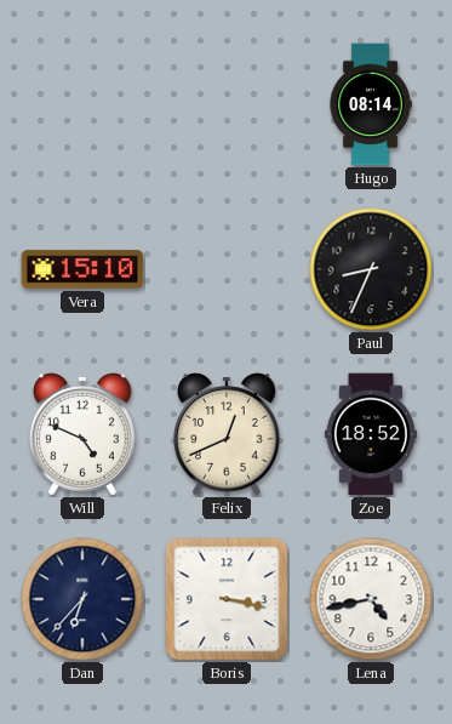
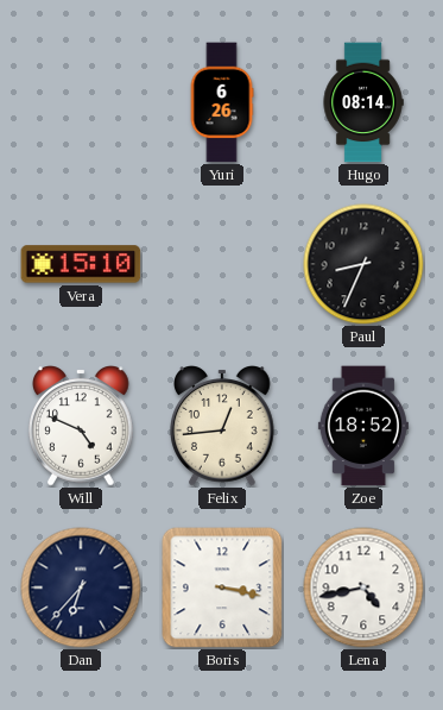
Yuri: none -> 6:26
Felix: 12:41 -> 12:44
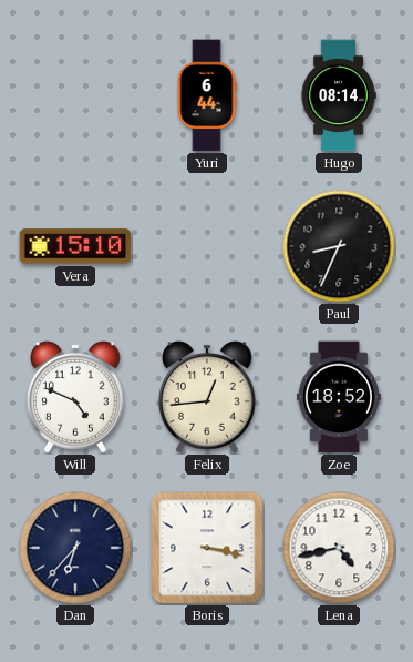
Yuri: 6:26 -> 6:44
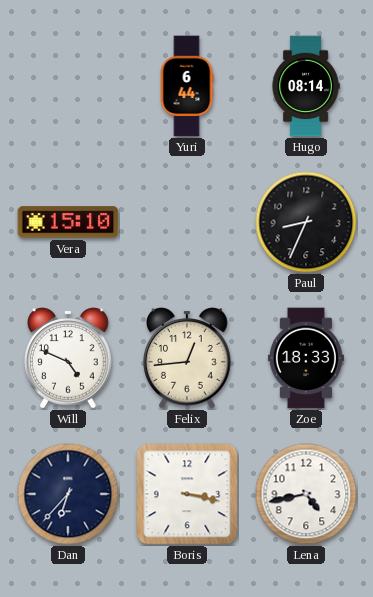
Zoe: 18:52 -> 18:33
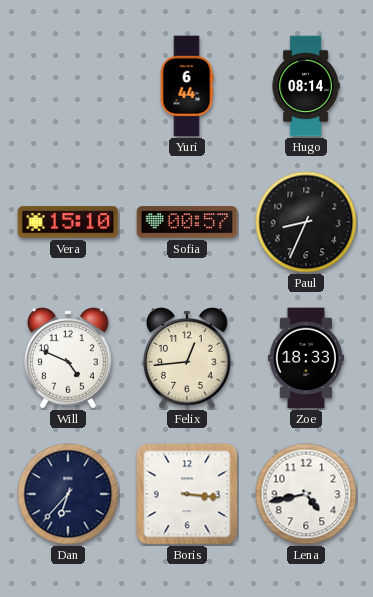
Sofia: none -> 00:57
Boris: 3:17 -> 3:16
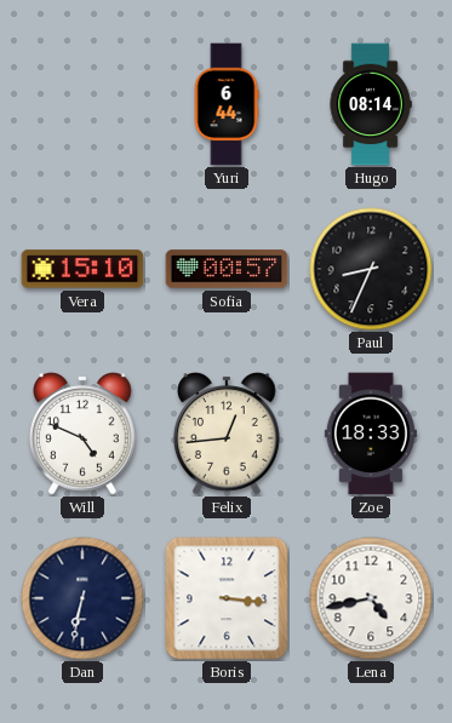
Dan: 6:37 -> 6:32
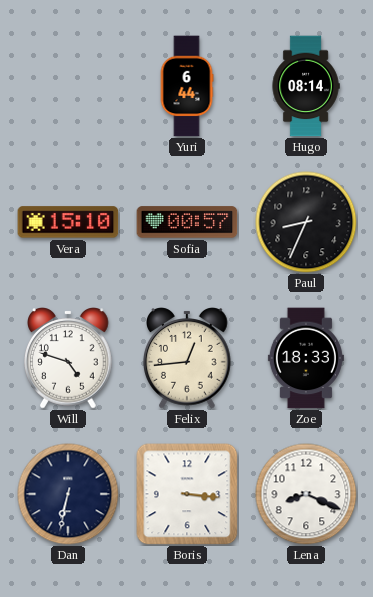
Will: 4:49 -> 4:48
Lena: 4:43 -> 8:19
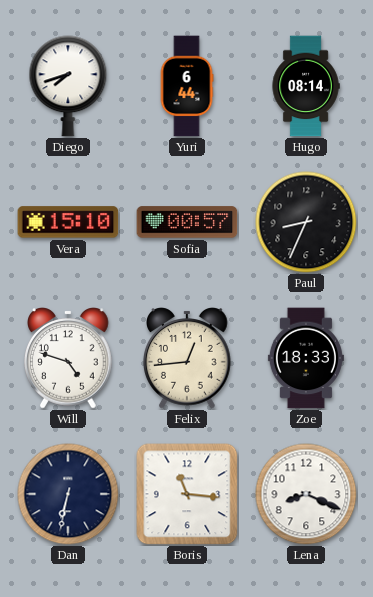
Diego: none -> 7:42
Boris: 3:16 -> 11:16
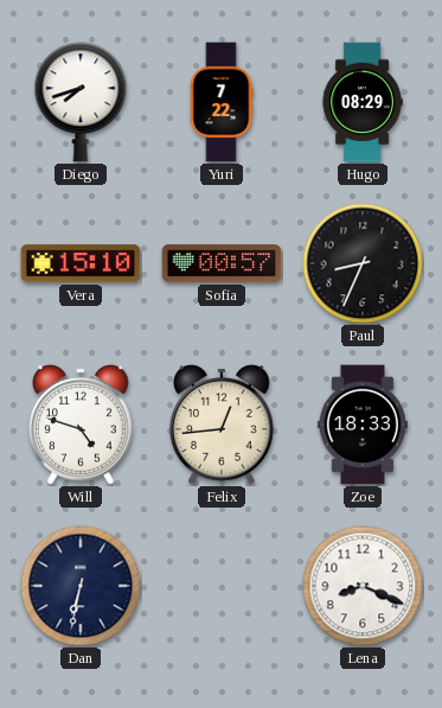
Yuri: 6:44 -> 7:22
Hugo: 08:14 -> 08:29
Boris: 11:16 -> none
